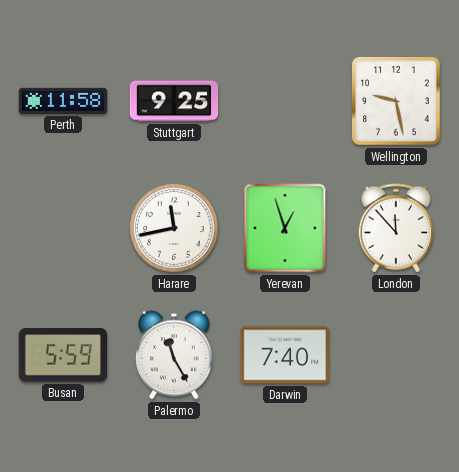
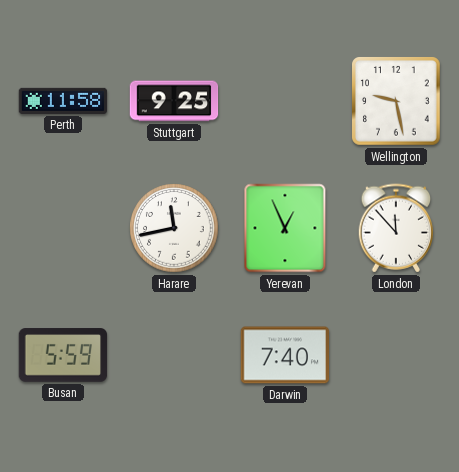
Yerevan: 12:57 -> 12:56
Palermo: 11:25 -> none
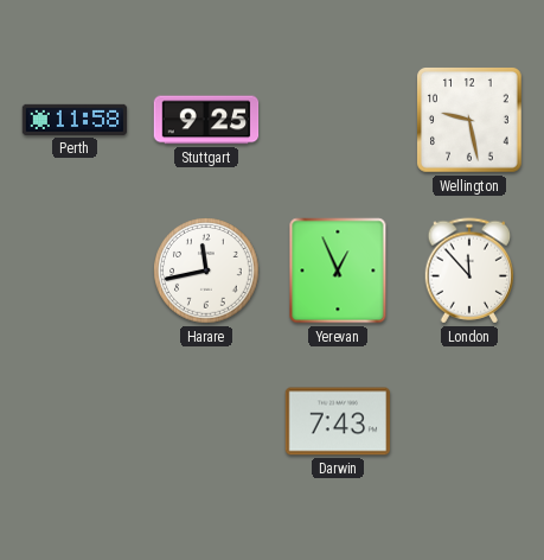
Busan: 5:59 -> none
Darwin: 7:40 -> 7:43
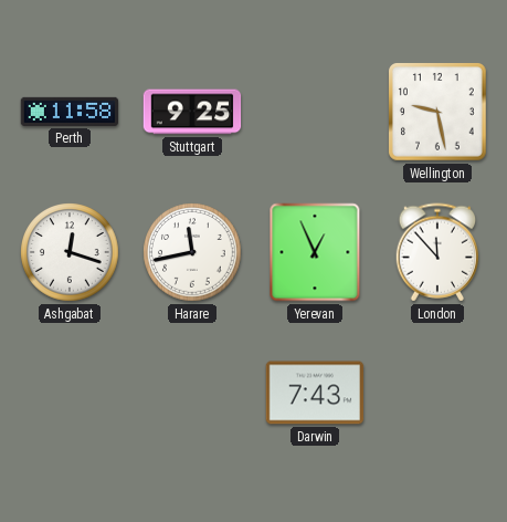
Ashgabat: none -> 12:18
